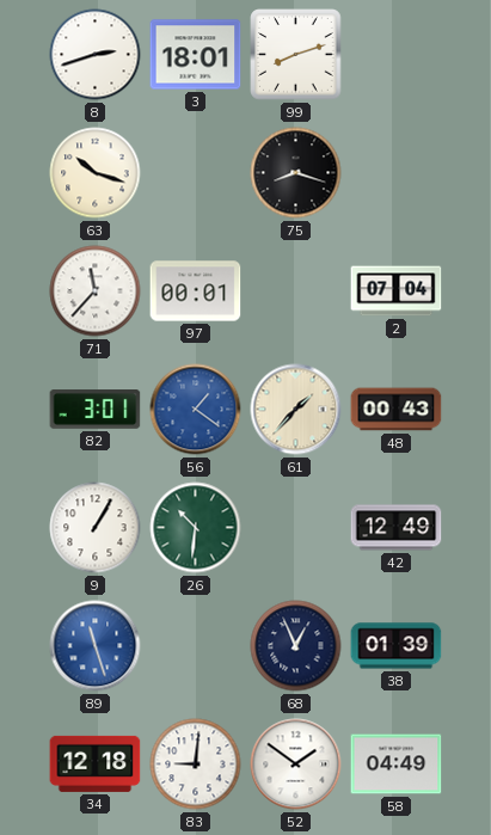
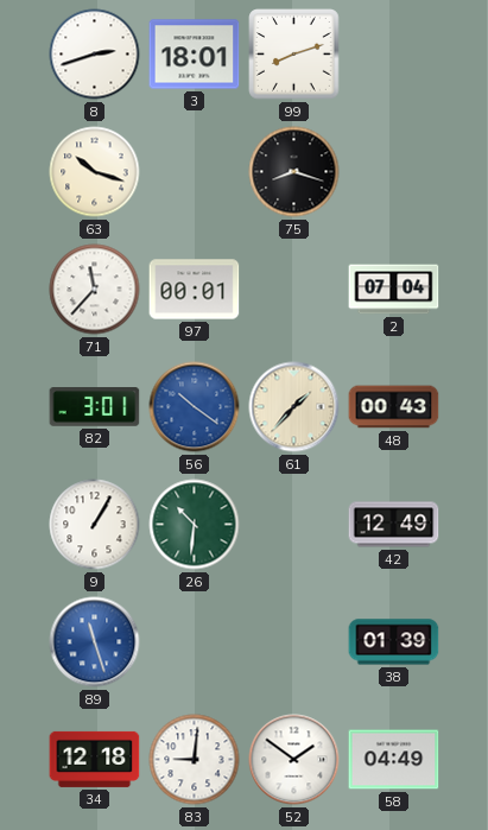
56: 1:21 -> 10:21
68: 12:56 -> none
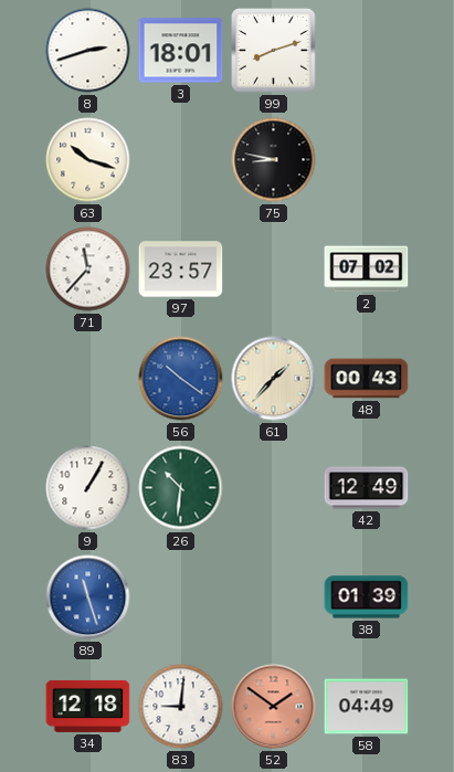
75: 8:18 -> 8:47
97: 00:01 -> 23:57
2: 07:04 -> 07:02
82: 3:01 -> none
52 dial: white -> salmon
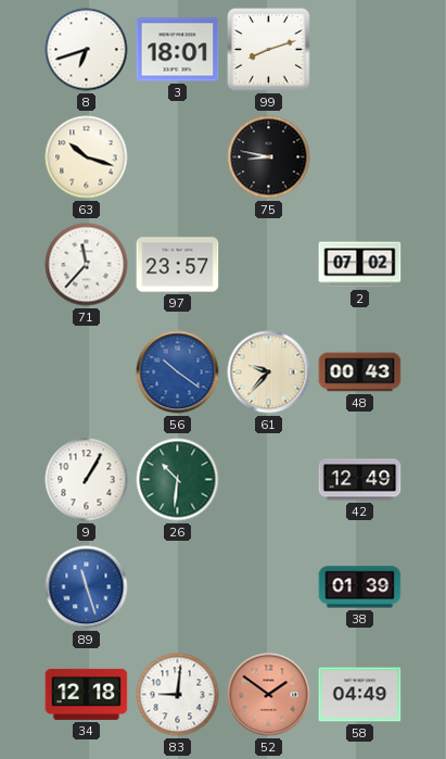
8: 2:42 -> 6:42
61: 1:37 -> 9:37
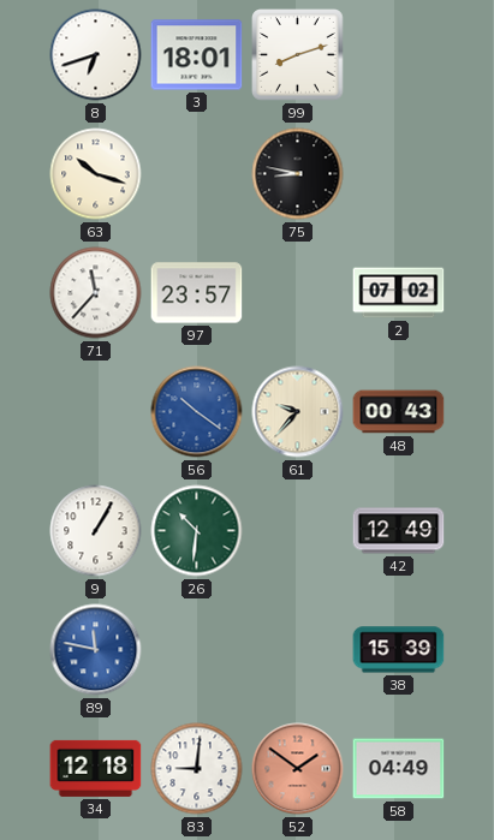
89: 11:27 -> 11:47
38: 01:39 -> 15:39
